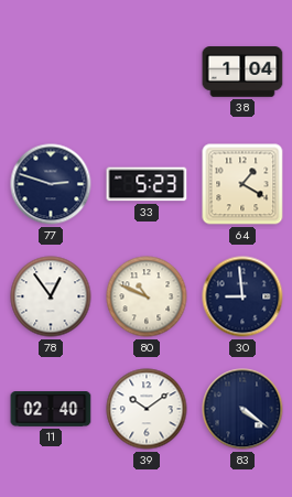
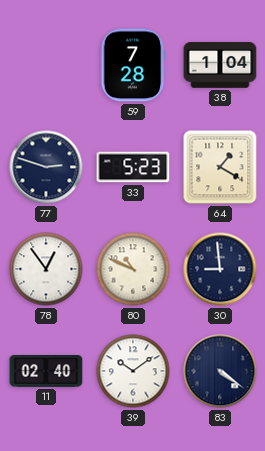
59: none -> 7:28
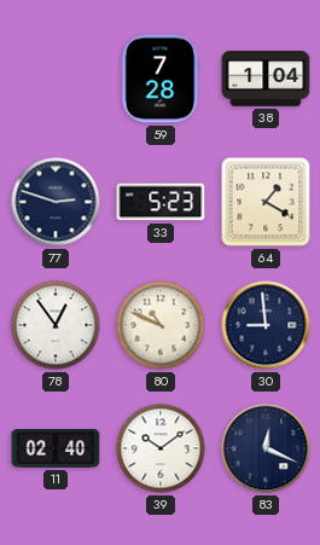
83: 4:21 -> 12:19
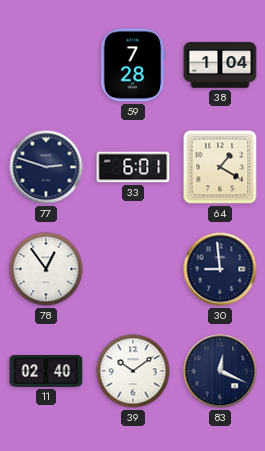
33: 5:23 -> 6:01
80: 10:49 -> none
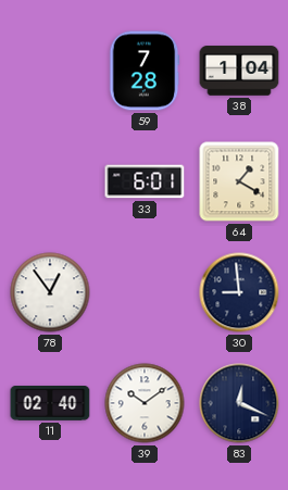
77: 2:48 -> none
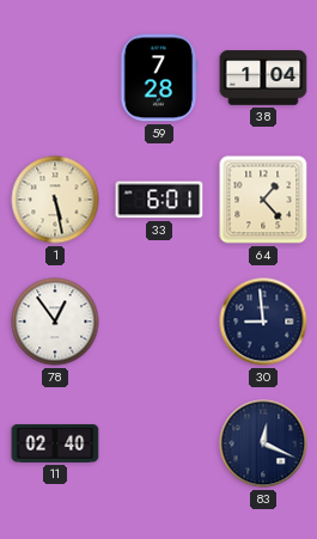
1: none -> 5:28
64: 1:20 -> 1:23
39: 10:09 -> none
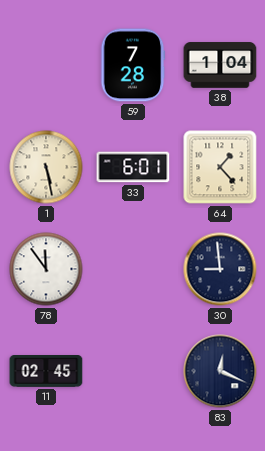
78: 12:54 -> 11:54
11: 02:40 -> 02:45
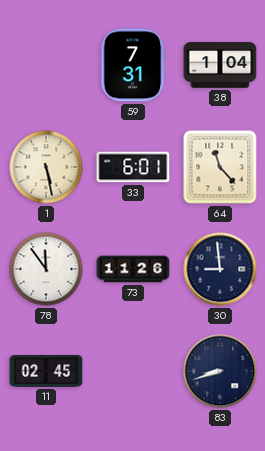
59: 7:28 -> 7:31
64: 1:23 -> 11:23
73: none -> 11:26
83: 12:19 -> 8:42
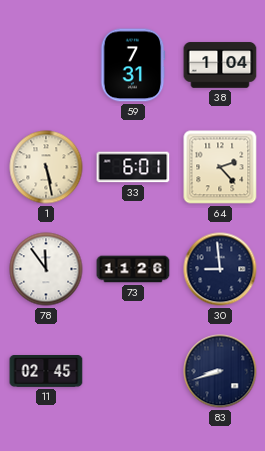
64: 11:23 -> 2:23
